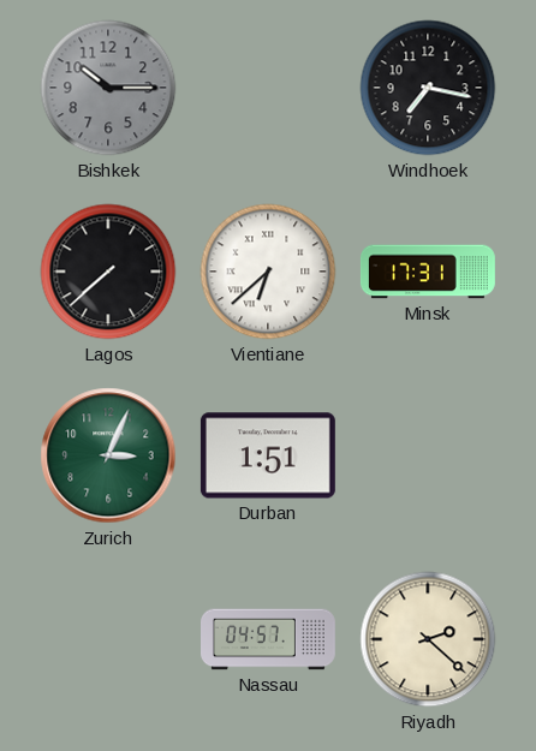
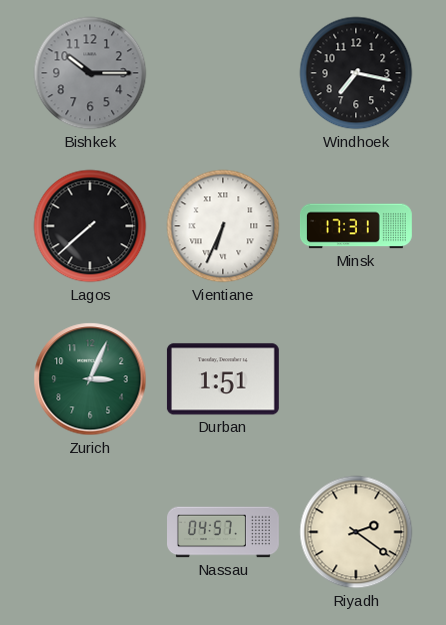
Vientiane: 6:38 -> 6:34
Riyadh: 2:22 -> 2:21
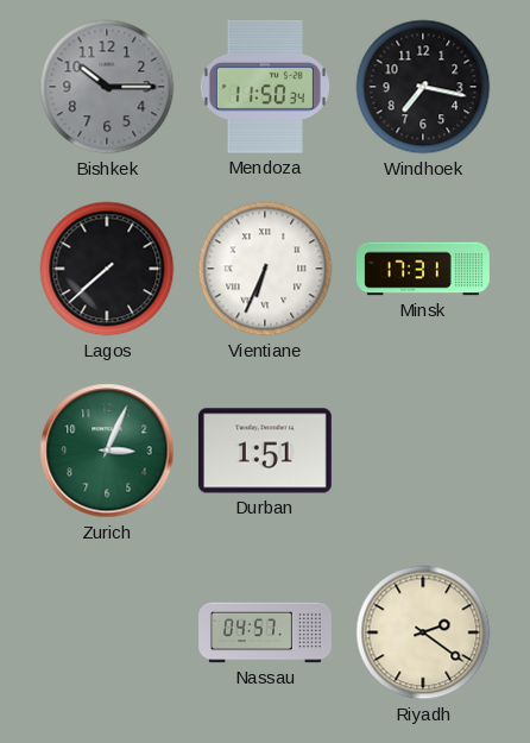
Mendoza: none -> 11:50
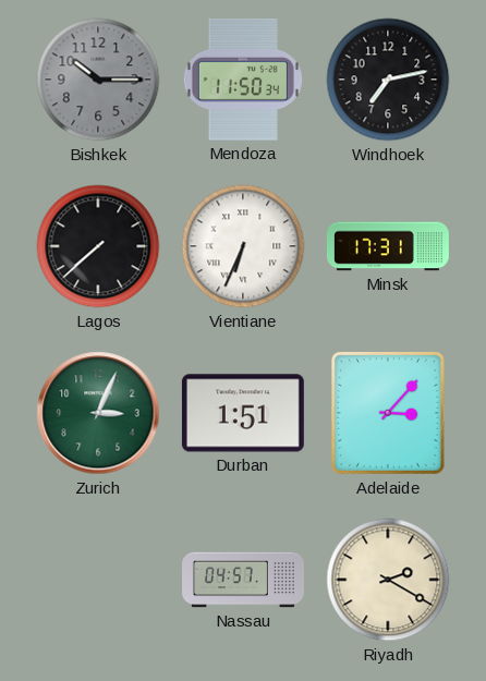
Windhoek: 7:17 -> 7:13
Adelaide: none -> 3:07
Riyadh: 2:21 -> 2:20
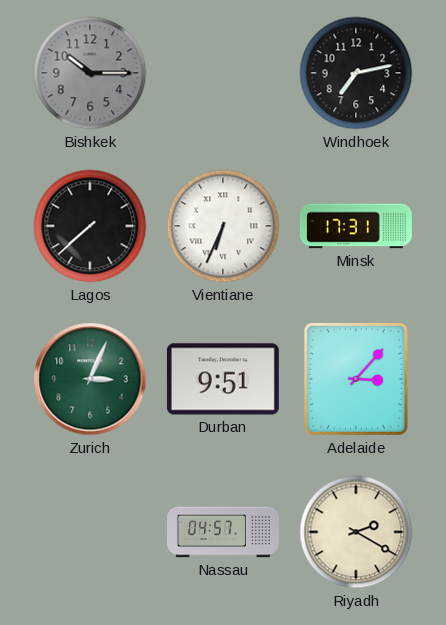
Mendoza: 11:50 -> none
Durban: 1:51 -> 9:51
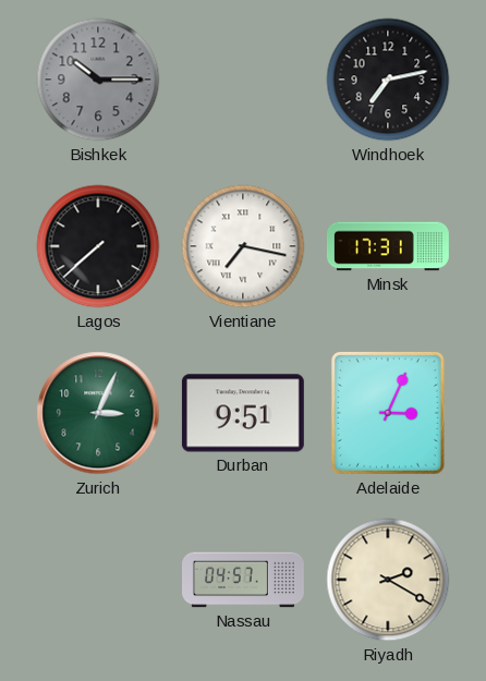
Vientiane: 6:34 -> 7:17
Adelaide: 3:07 -> 3:04
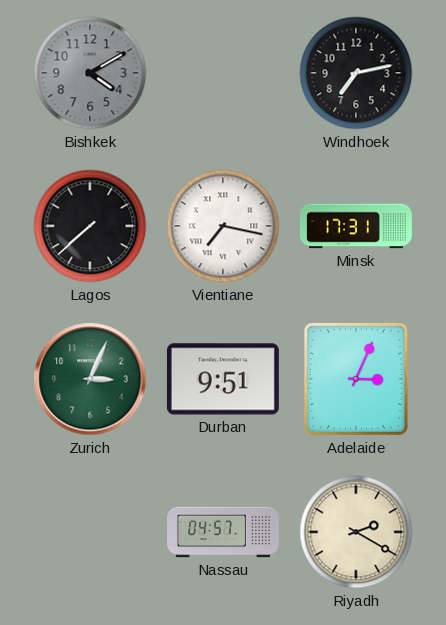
Bishkek: 10:15 -> 4:10
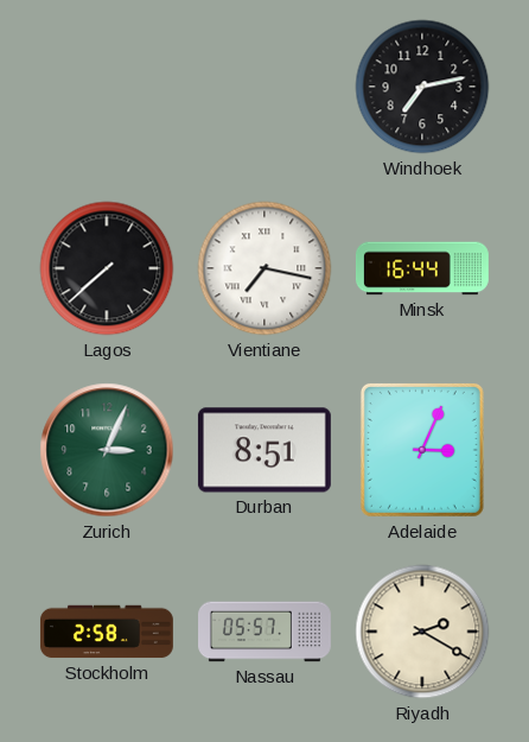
Bishkek: 4:10 -> none
Minsk: 17:31 -> 16:44
Durban: 9:51 -> 8:51
Stockholm: none -> 2:58
Nassau: 04:57 -> 05:57
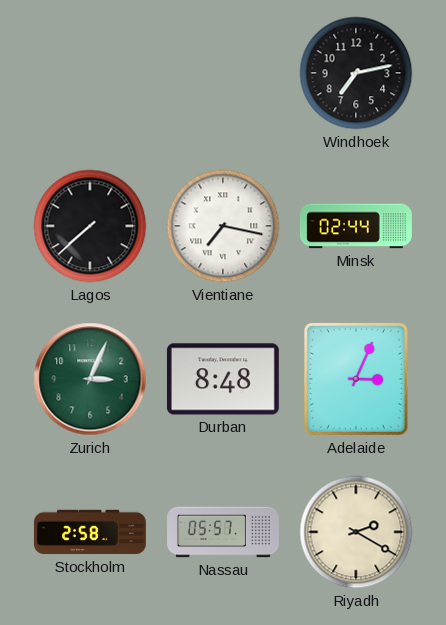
Minsk: 16:44 -> 02:44
Durban: 8:51 -> 8:48
